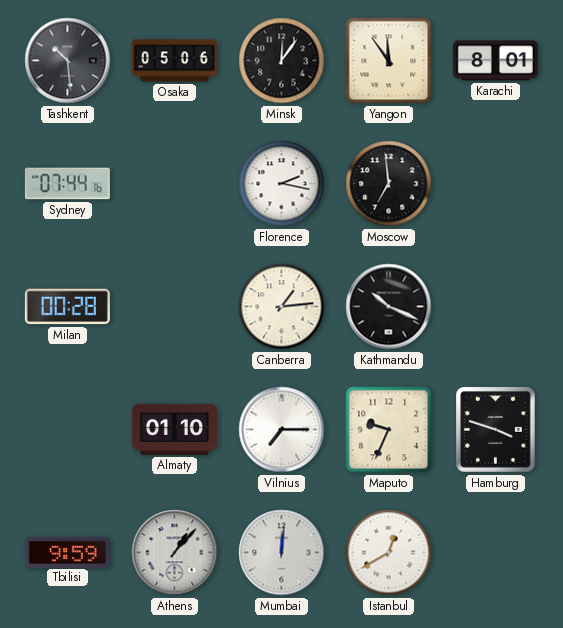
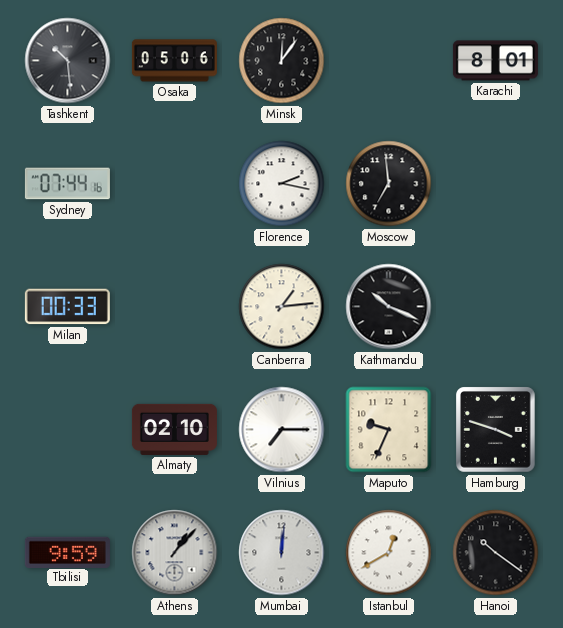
Yangon: 11:54 -> none
Milan: 00:28 -> 00:33
Almaty: 01:10 -> 02:10
Hanoi: none -> 10:21
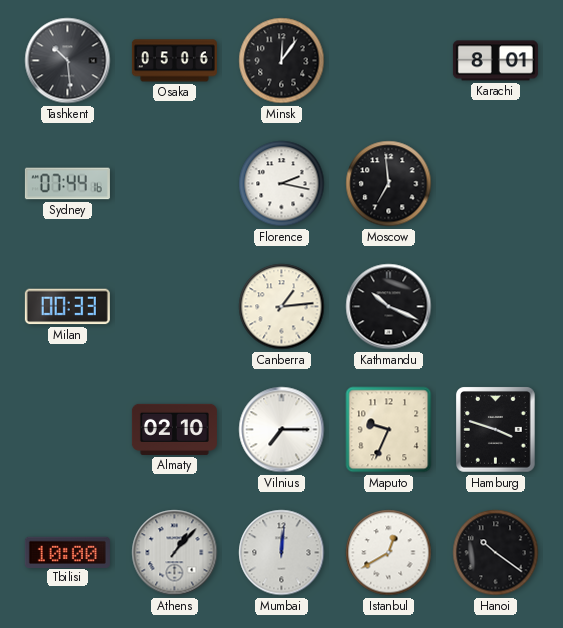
Tbilisi: 9:59 -> 10:00
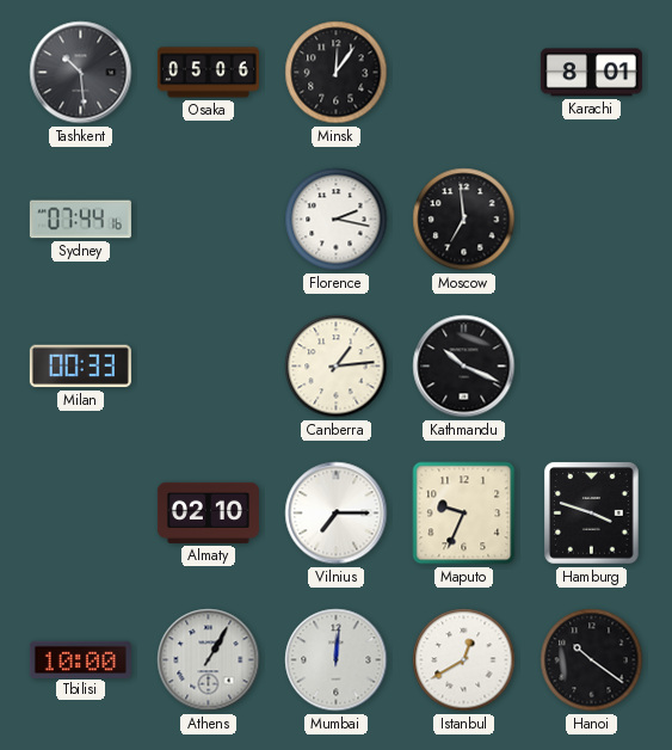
Athens: 1:07 -> 1:05
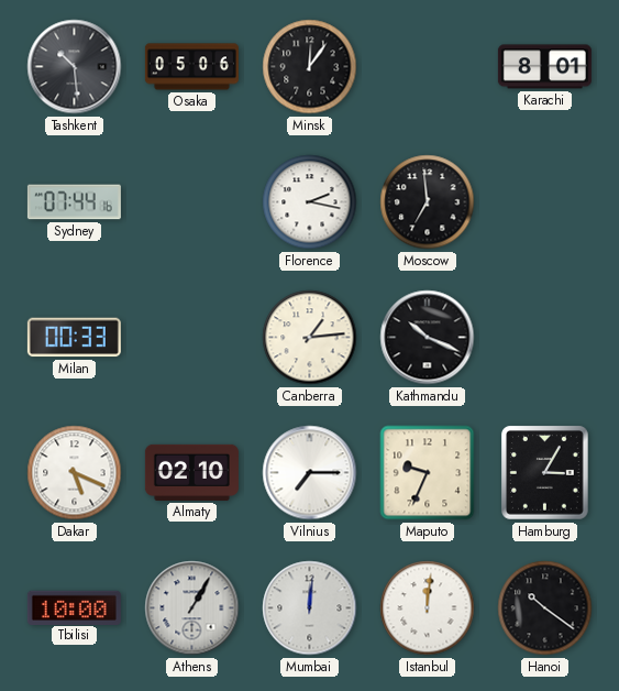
Dakar: none -> 5:19
Hamburg: 3:48 -> 3:05
Istanbul: 12:40 -> 12:01
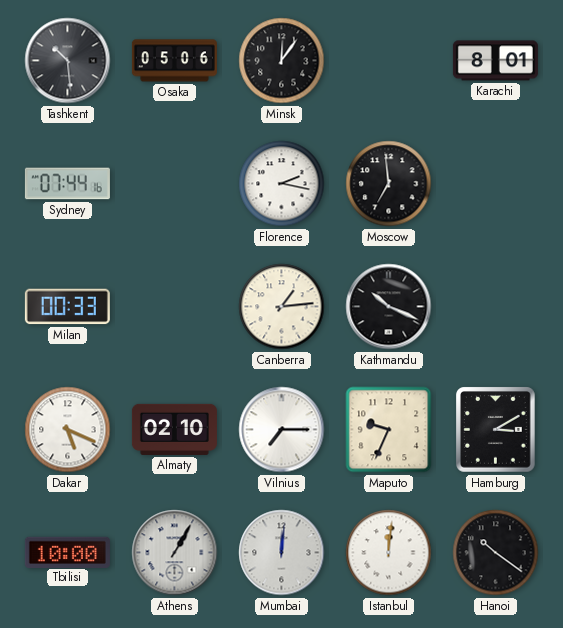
Hamburg: 3:05 -> 3:10
